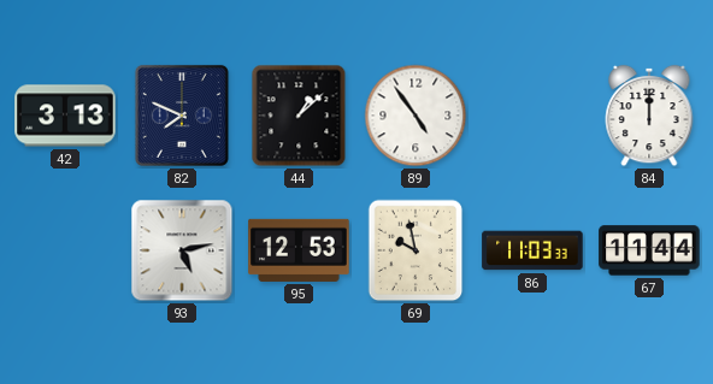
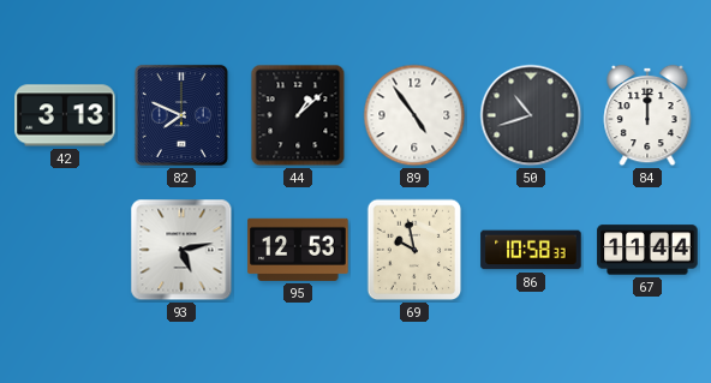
50: none -> 10:42
86: 11:03 -> 10:58
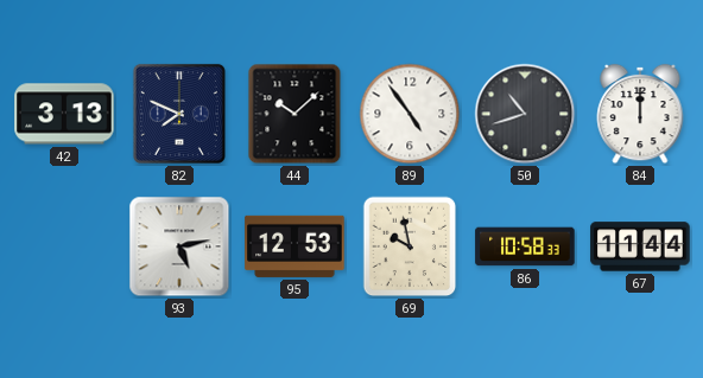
44: 1:08 -> 10:08
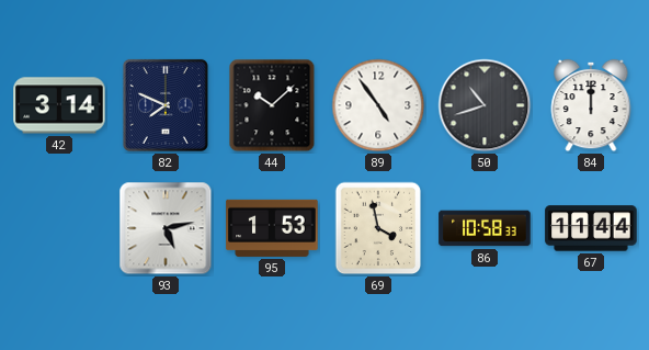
42: 3:13 -> 3:14
95: 12:53 -> 1:53
69: 9:58 -> 3:58
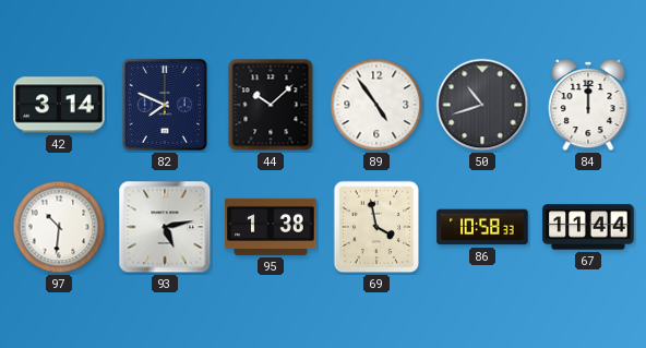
97: none -> 10:31
95: 1:53 -> 1:38
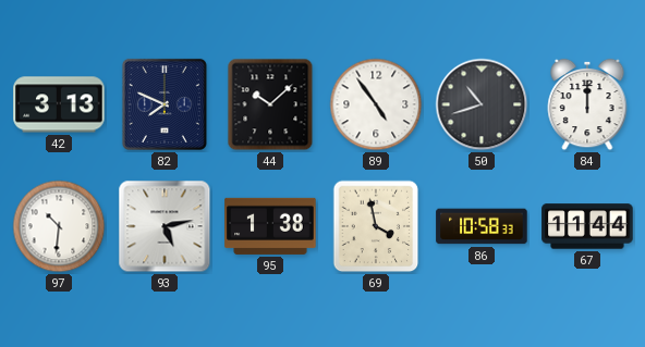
42: 3:14 -> 3:13
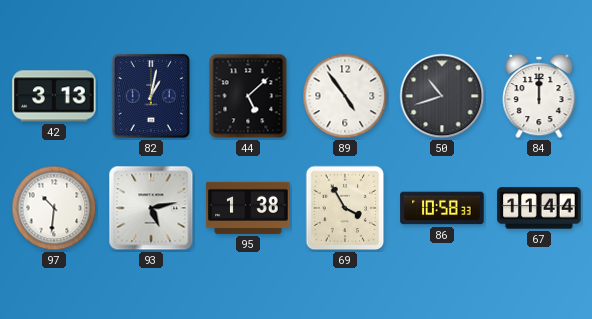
82: 7:49 -> 1:02
44: 10:08 -> 5:08
69: 3:58 -> 3:55
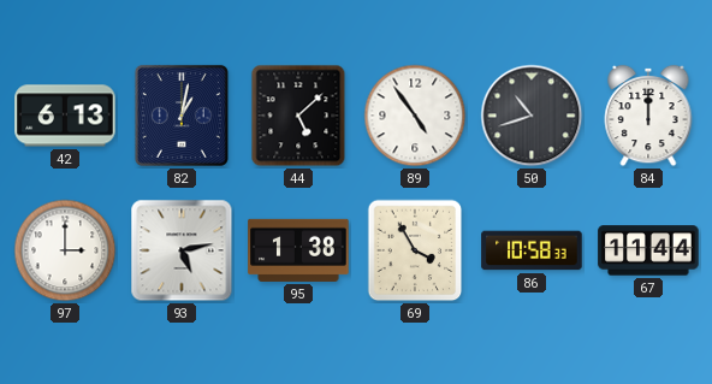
42: 3:13 -> 6:13
97: 10:31 -> 3:00
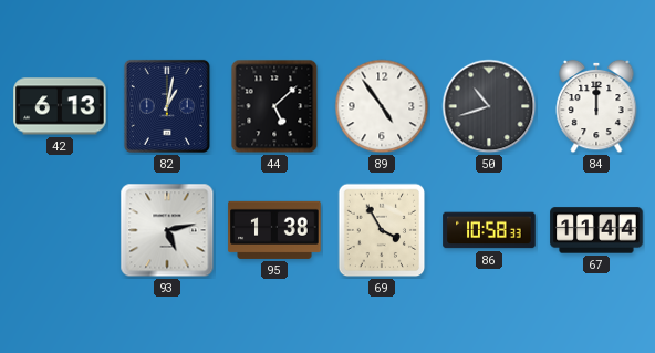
97: 3:00 -> none
